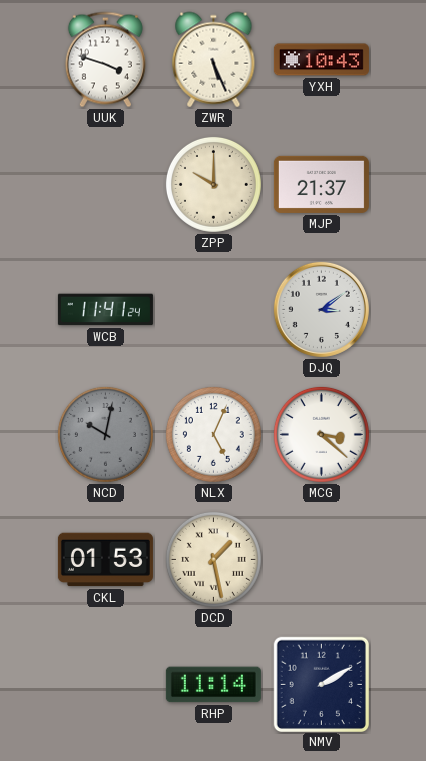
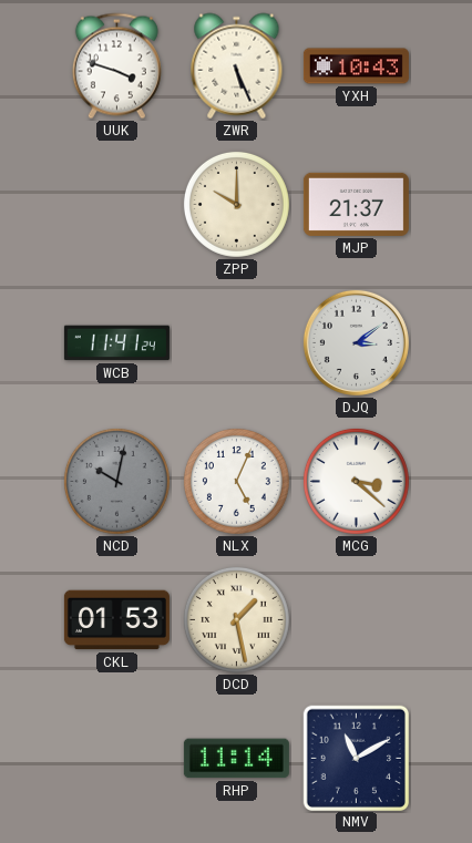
NMV: 2:10 -> 11:10
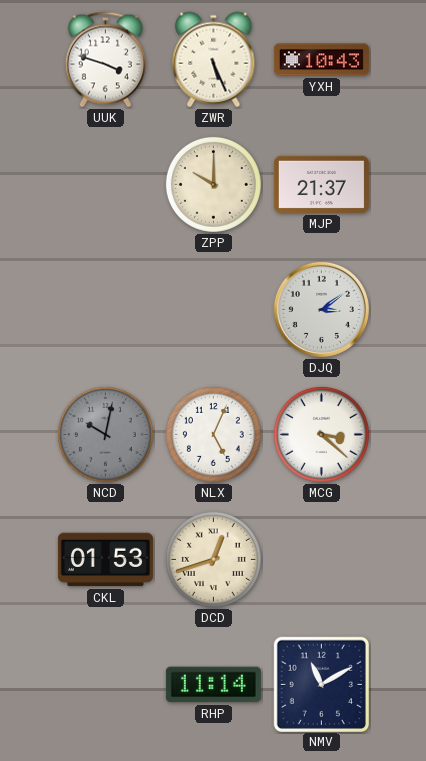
WCB: 11:41 -> none
DCD: 1:28 -> 12:42
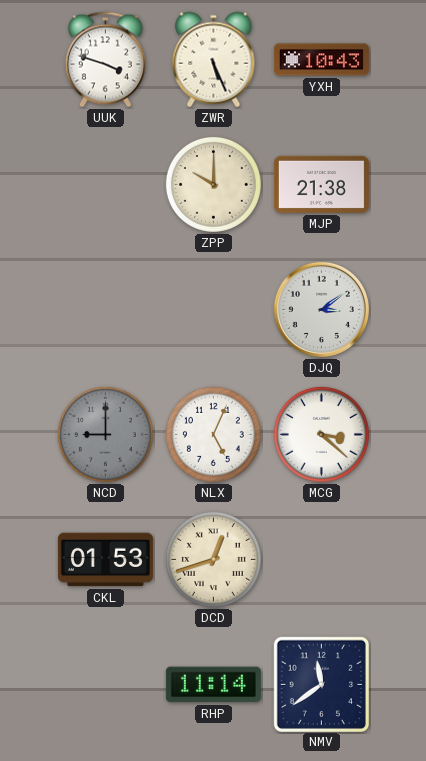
MJP: 21:37 -> 21:38
NCD: 10:02 -> 9:00
NMV: 11:10 -> 11:39
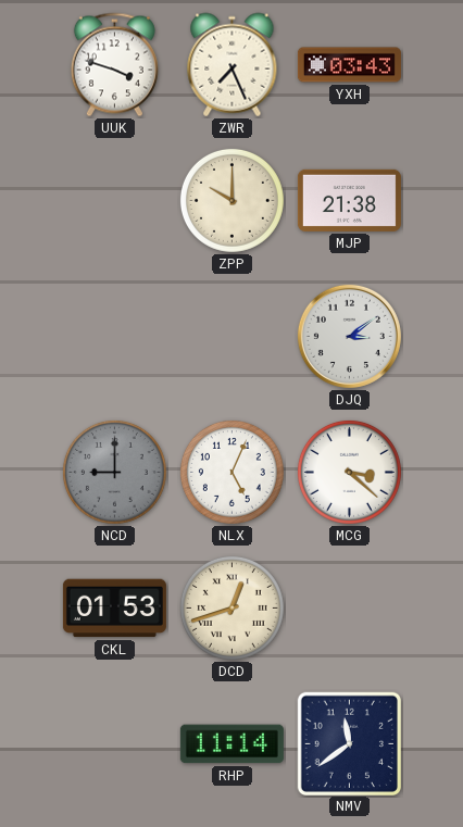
ZWR: 5:26 -> 7:26
YXH: 10:43 -> 03:43
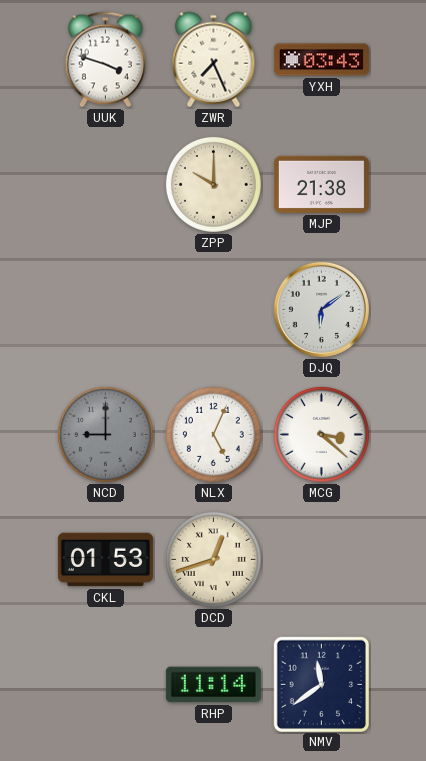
DJQ: 3:09 -> 6:09
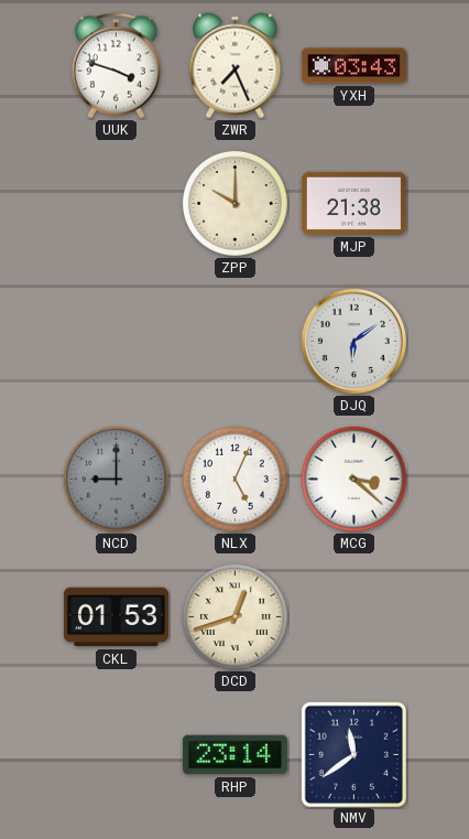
RHP: 11:14 -> 23:14
